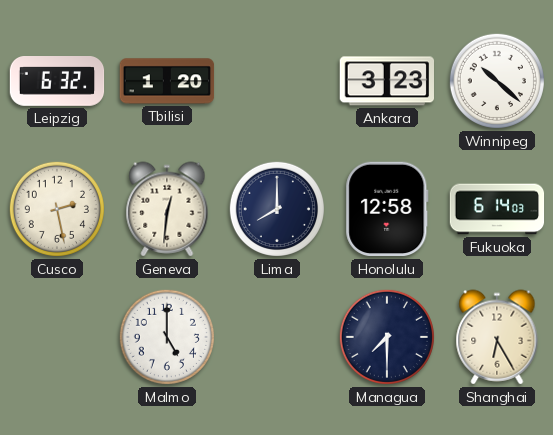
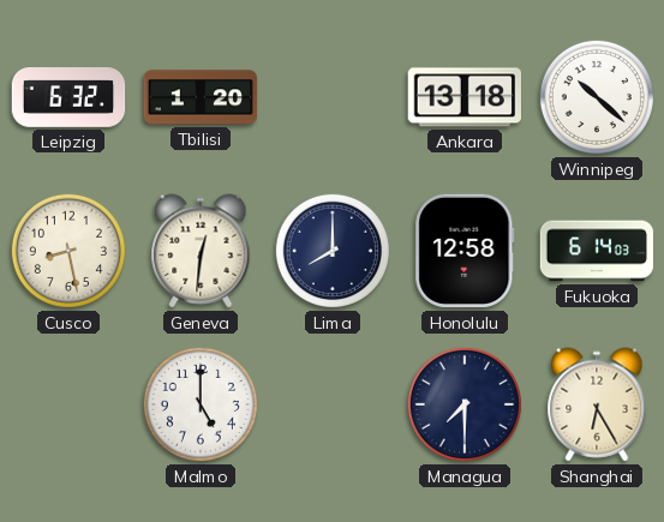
Ankara: 3:23 -> 13:18
Cusco: 2:28 -> 8:28
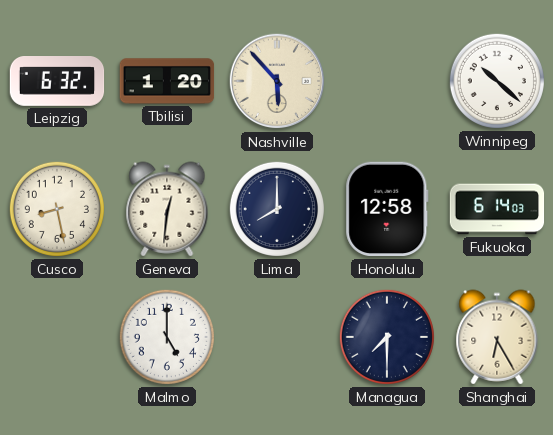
Nashville: none -> 5:53
Ankara: 13:18 -> none
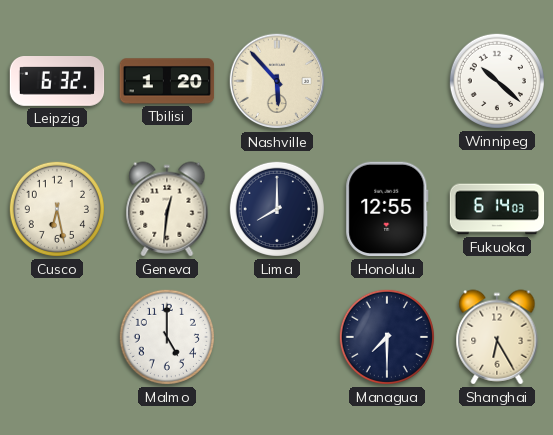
Cusco: 8:28 -> 6:28
Honolulu: 12:58 -> 12:55
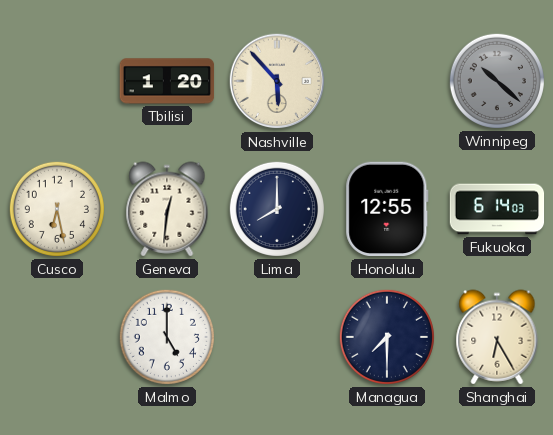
Leipzig: 6:32 -> none
Winnipeg dial: white -> grey
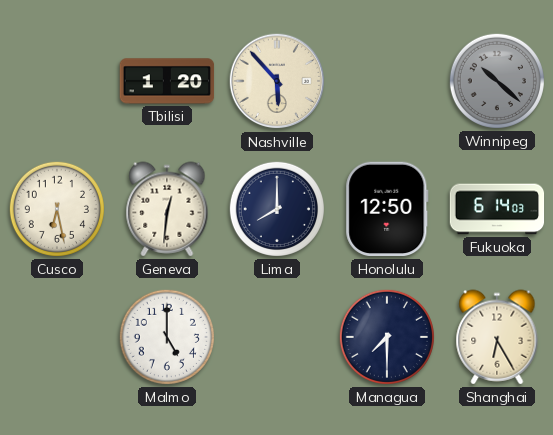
Honolulu: 12:55 -> 12:50
